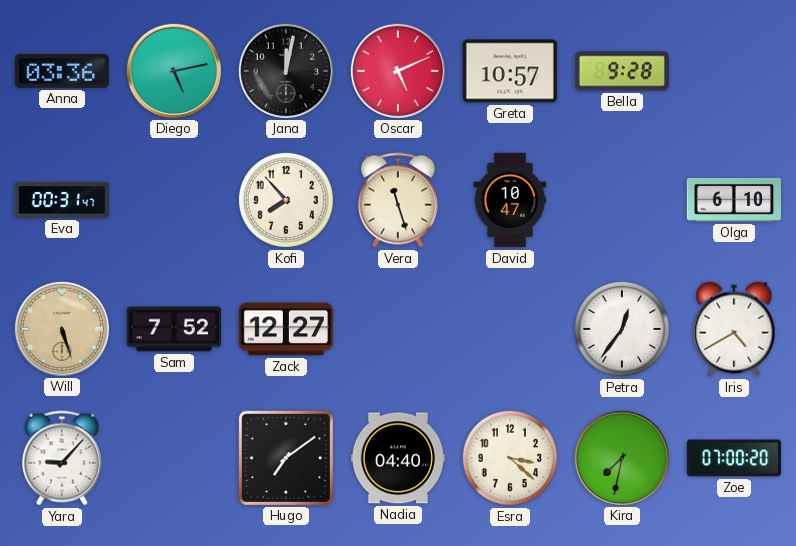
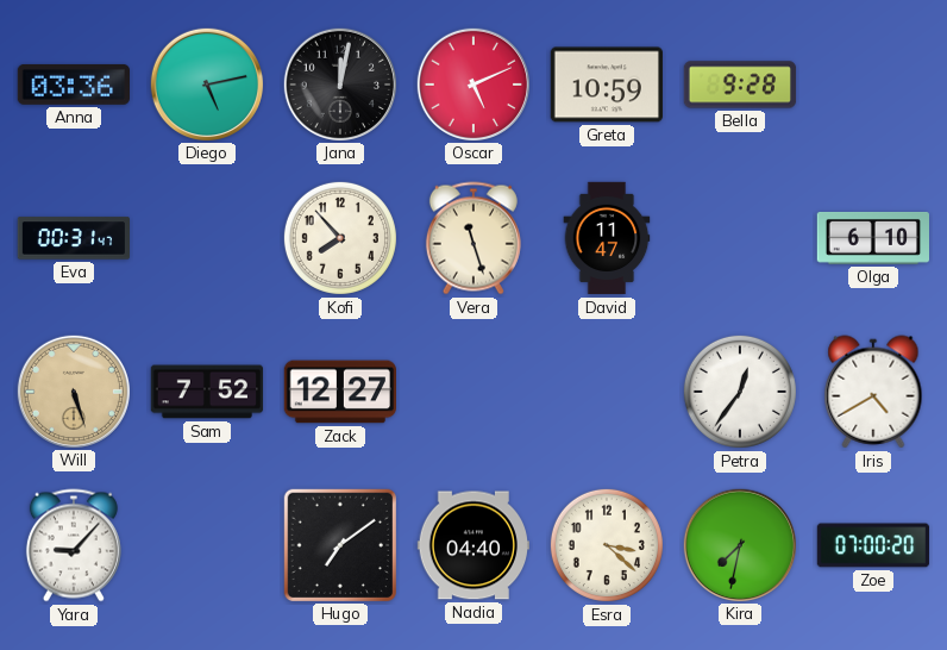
Greta: 10:57 -> 10:59
David: 10:47 -> 11:47
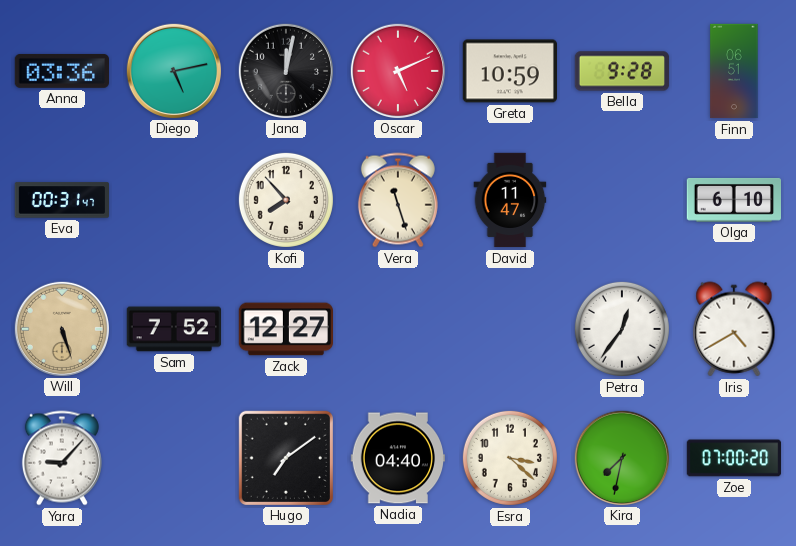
Finn: none -> 06:51
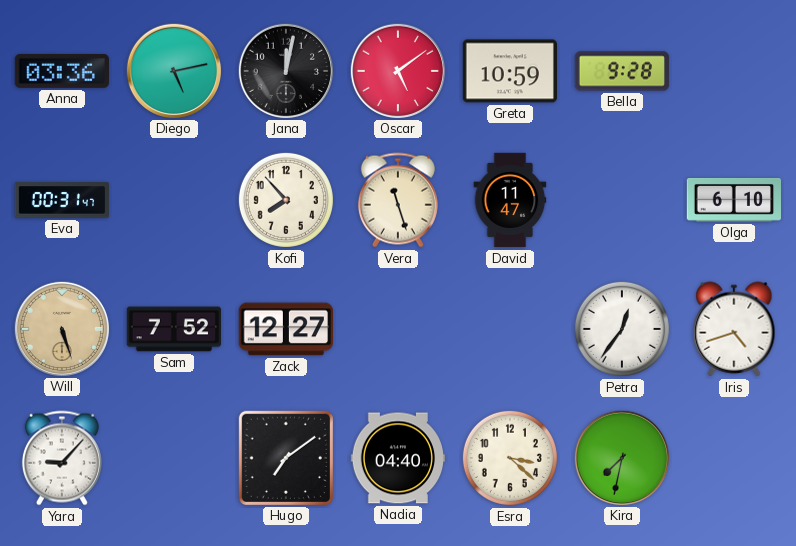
Oscar: 5:11 -> 5:09
Finn: 06:51 -> none
Iris: 4:40 -> 4:42
Zoe: 07:00 -> none
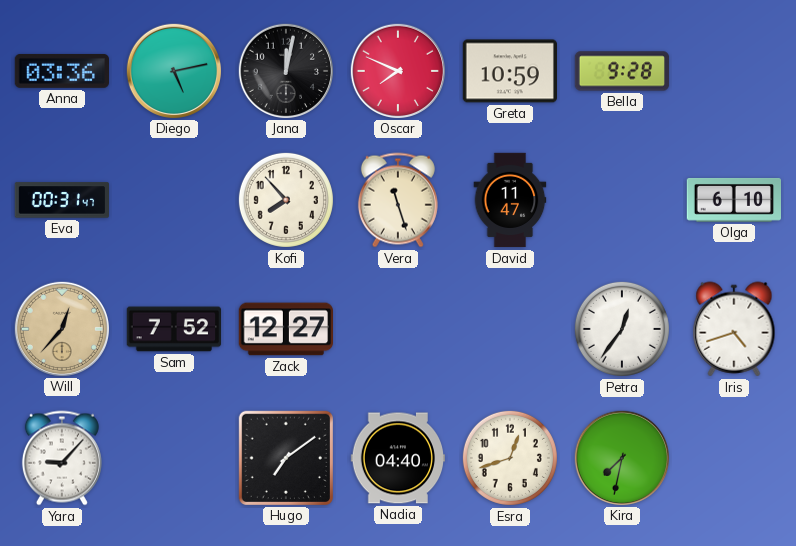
Oscar: 5:09 -> 7:49
Will: 5:27 -> 12:37
Esra: 3:22 -> 12:42
